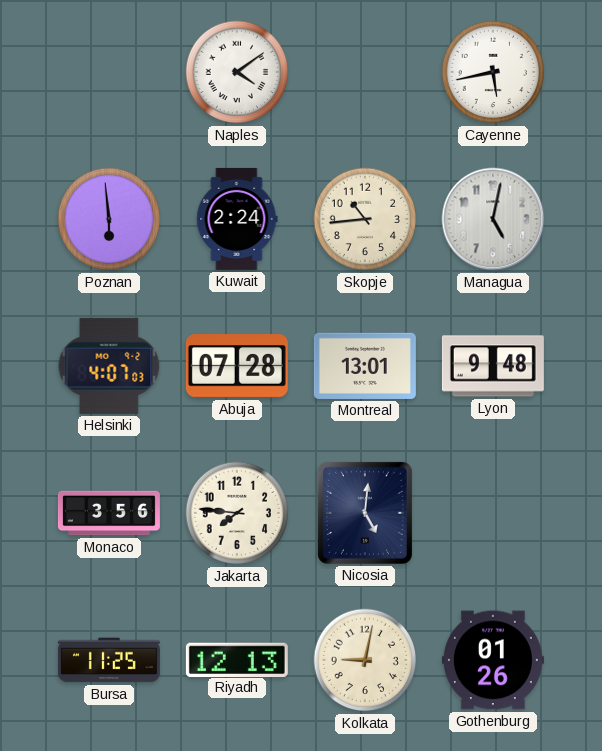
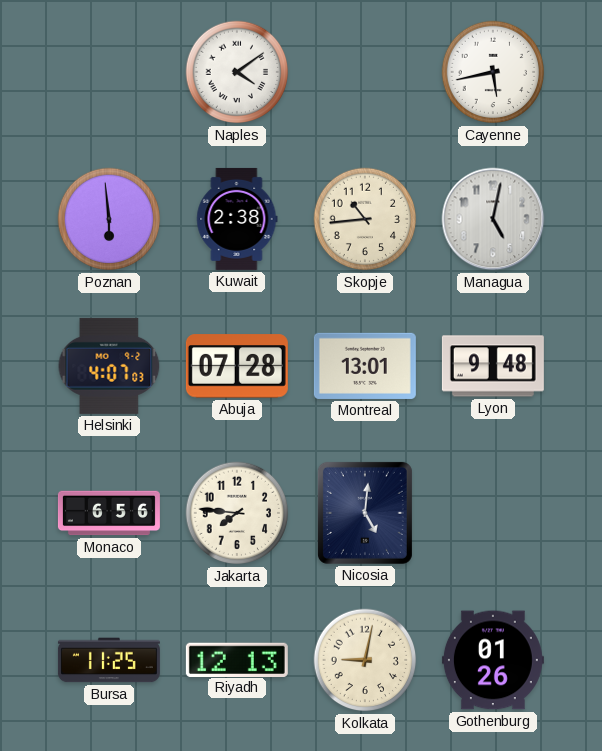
Kuwait: 2:24 -> 2:38
Monaco: 3:56 -> 6:56
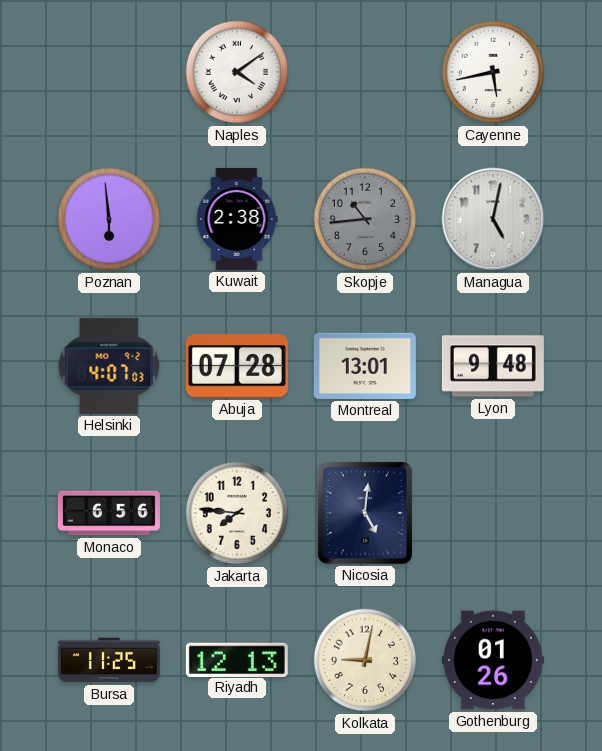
Skopje dial: cream -> grey
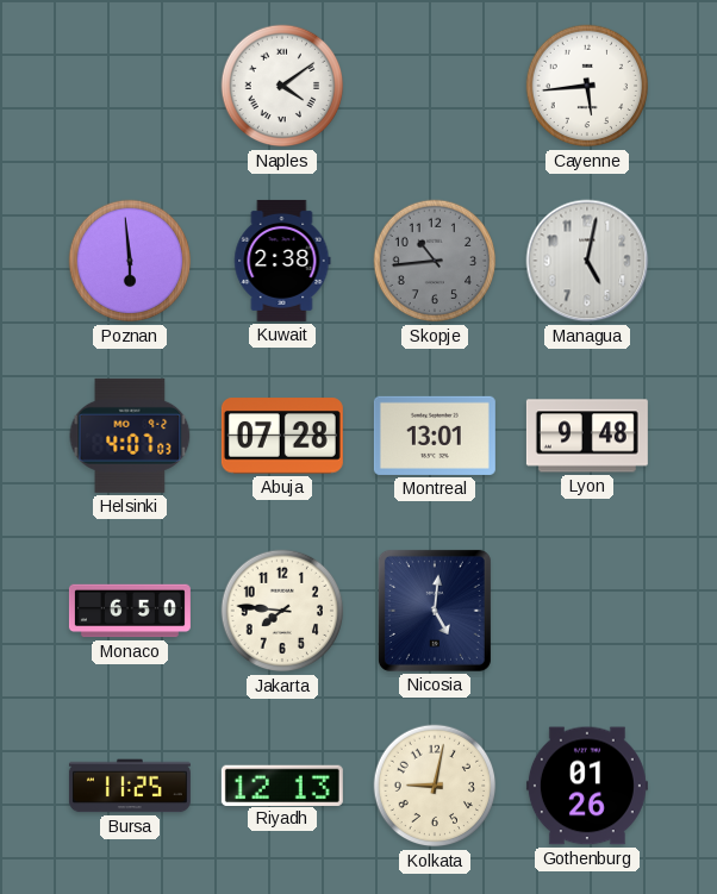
Cayenne: 5:43 -> 5:44
Monaco: 6:56 -> 6:50
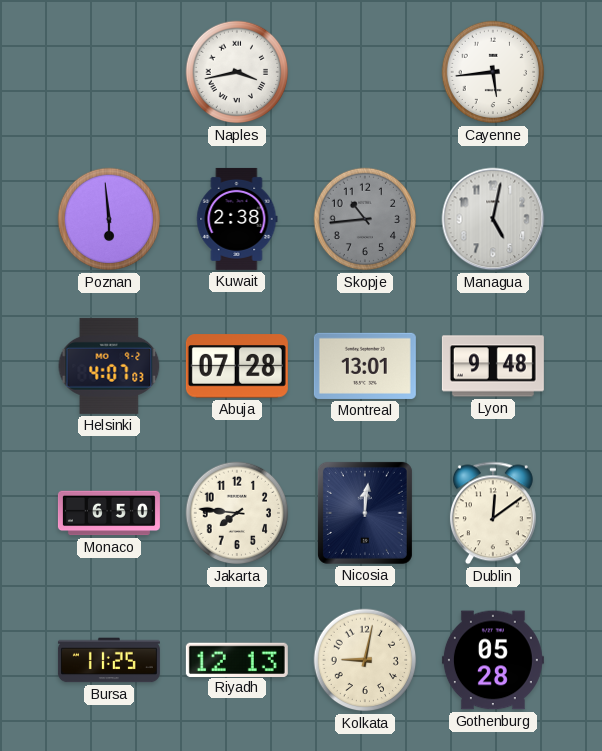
Naples: 4:09 -> 3:43
Nicosia: 5:01 -> 12:01
Dublin: none -> 12:09
Gothenburg: 01:26 -> 05:28
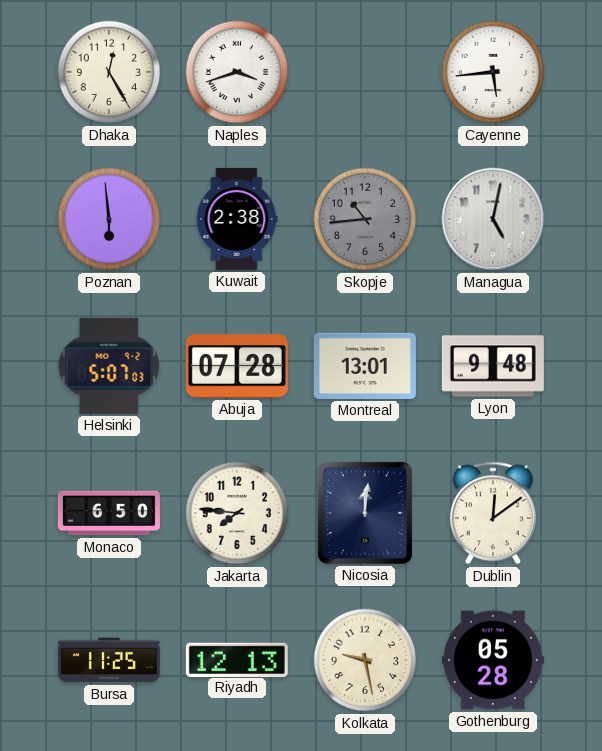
Dhaka: none -> 12:25
Naples: 3:43 -> 3:42
Helsinki: 4:07 -> 5:07
Kolkata: 9:02 -> 9:28
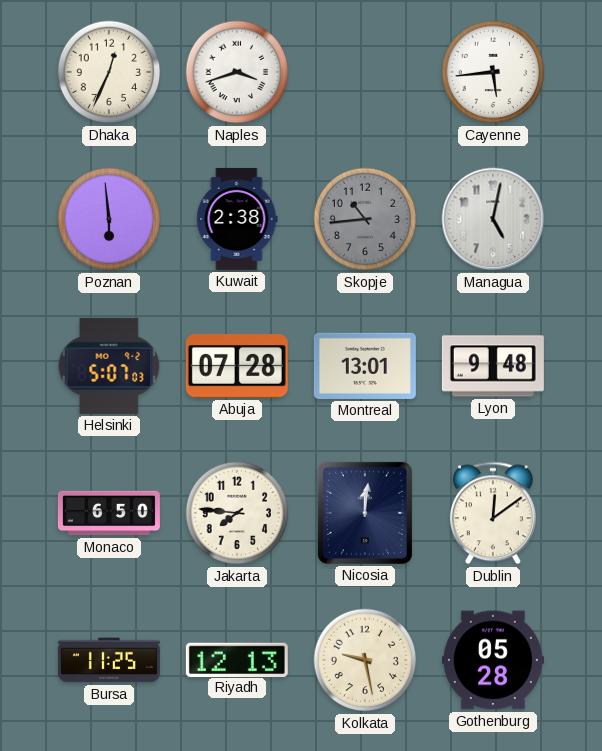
Dhaka: 12:25 -> 12:34
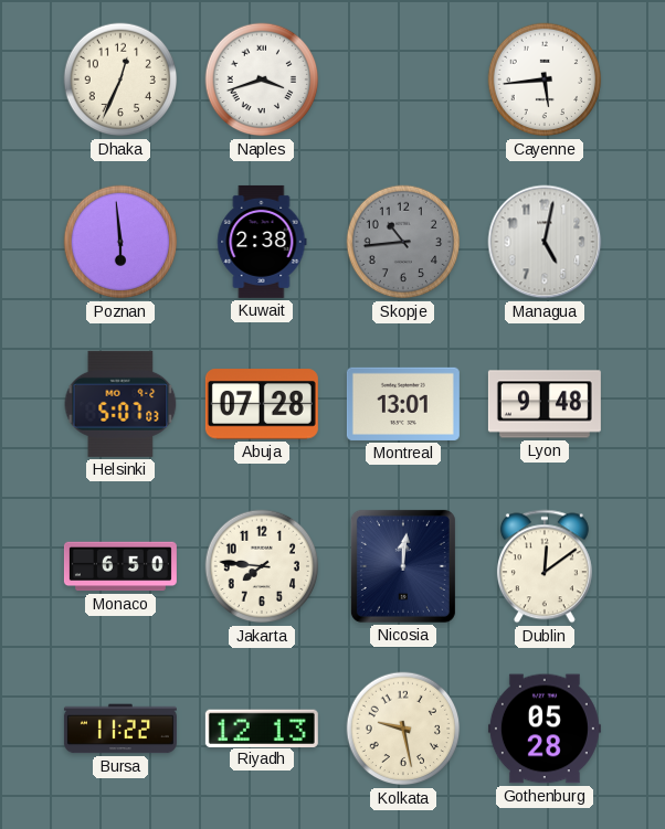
Bursa: 11:25 -> 11:22
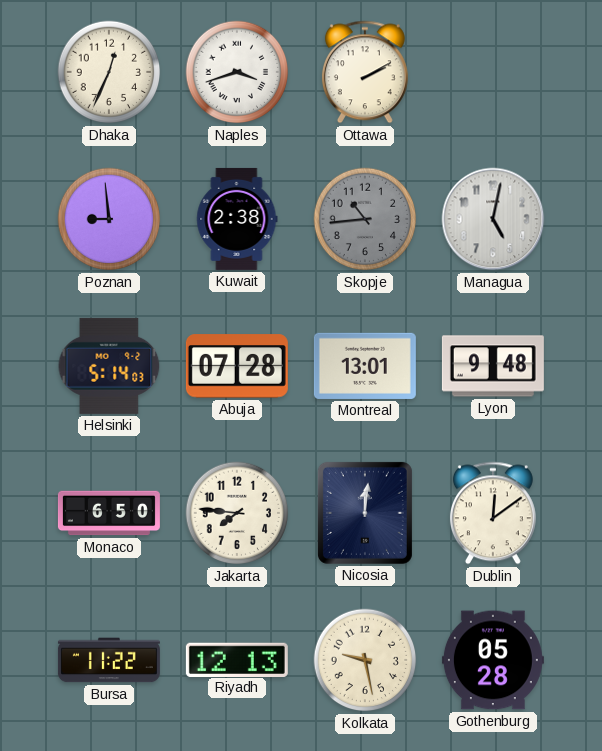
Ottawa: none -> 2:10
Cayenne: 5:44 -> none
Poznan: 5:59 -> 8:59
Helsinki: 5:07 -> 5:14
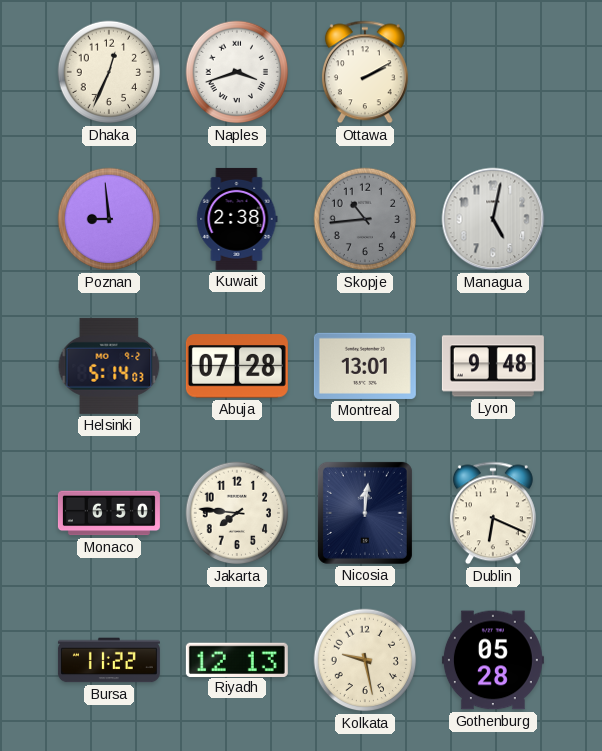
Dublin: 12:09 -> 6:19
